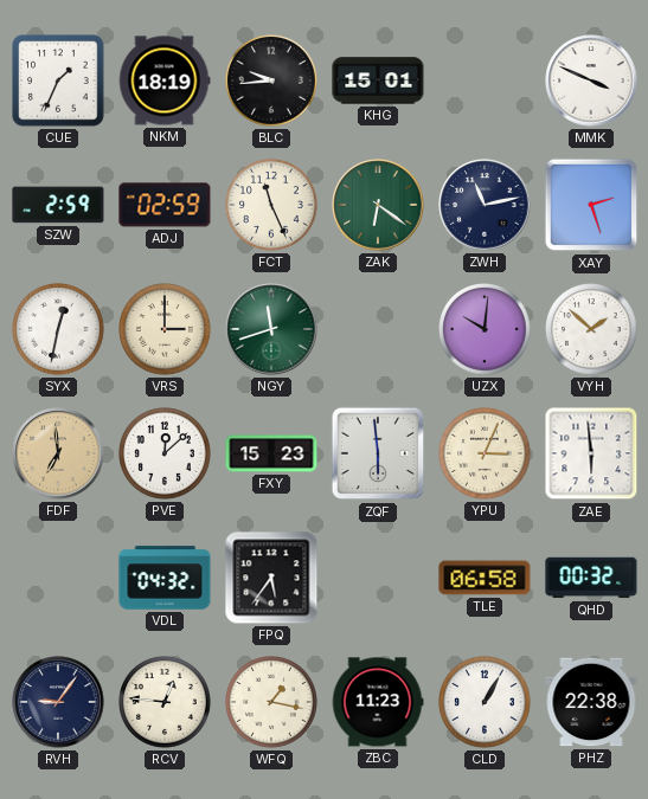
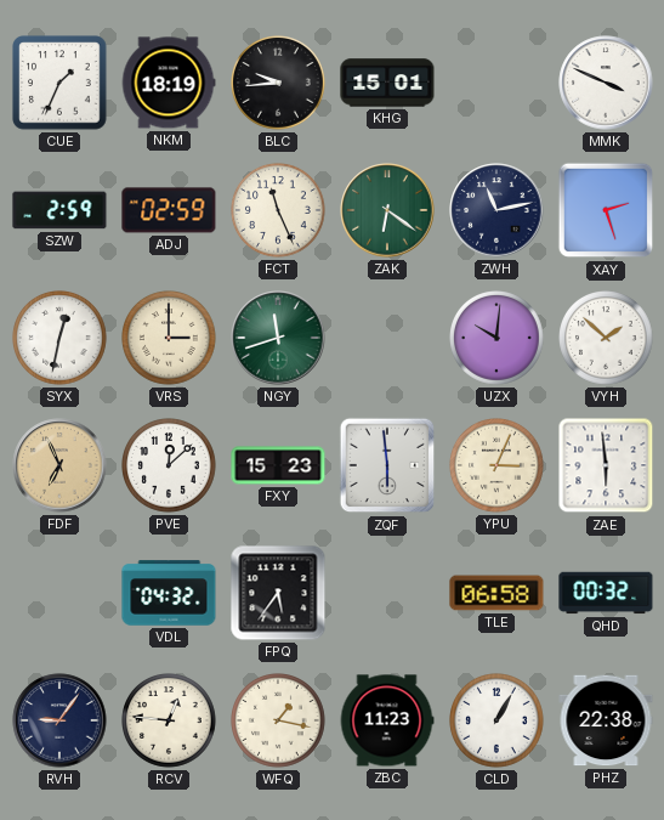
FDF: 6:59 -> 6:56
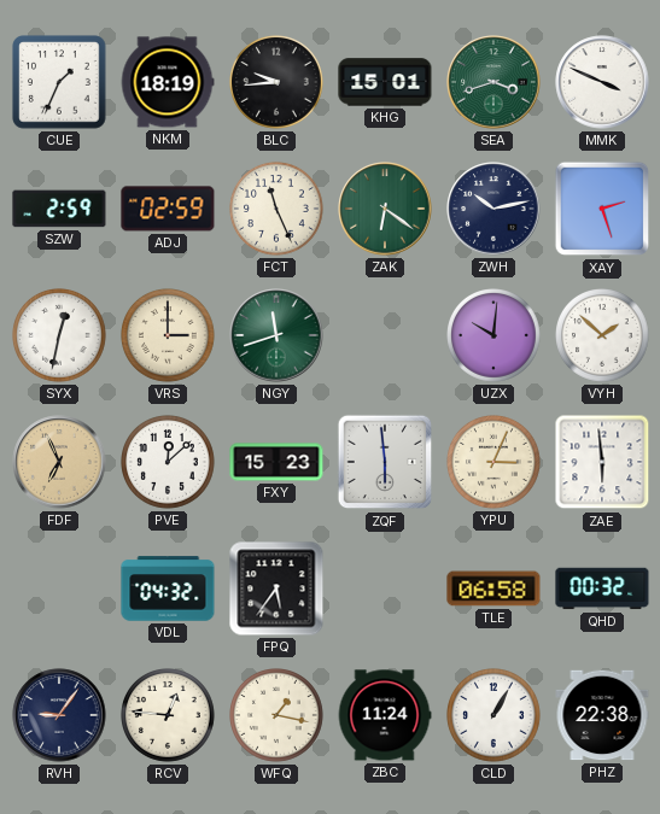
SEA: none -> 3:42
ZWH: 11:13 -> 10:13
ZBC: 11:23 -> 11:24
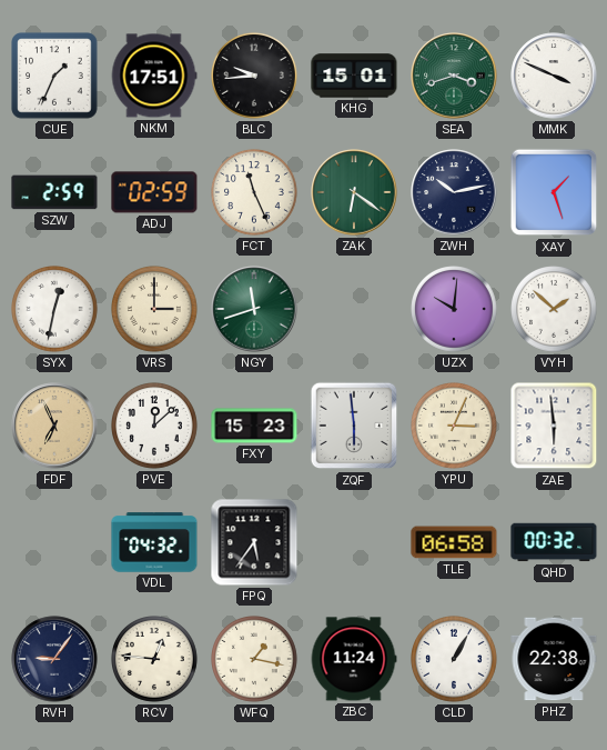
NKM: 18:19 -> 17:51
XAY: 2:27 -> 1:27
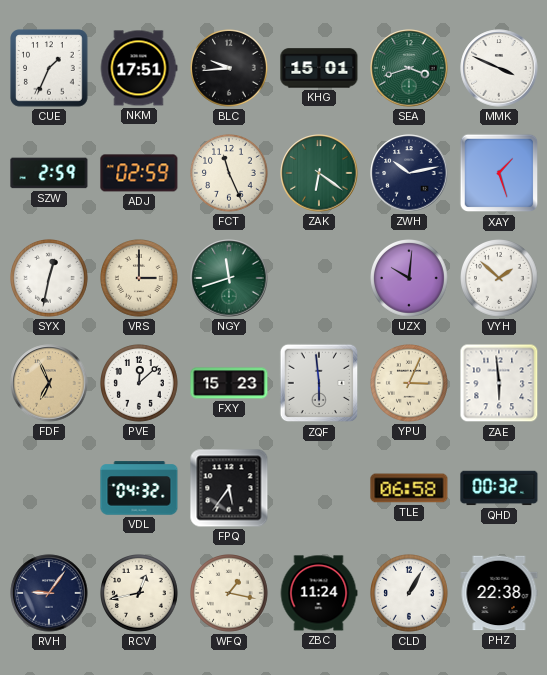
RCV: 12:46 -> 12:43
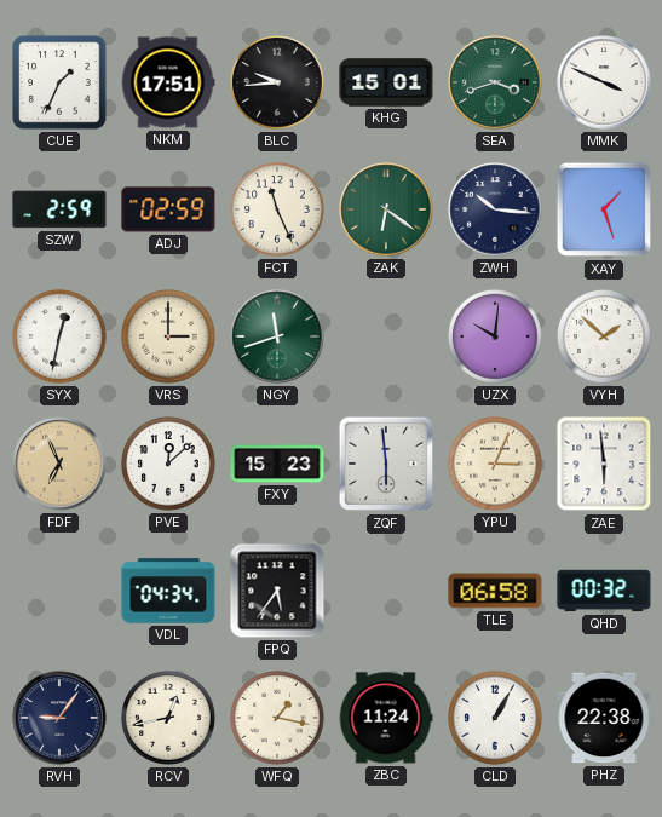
ZWH: 10:13 -> 10:16
VDL: 04:32 -> 04:34
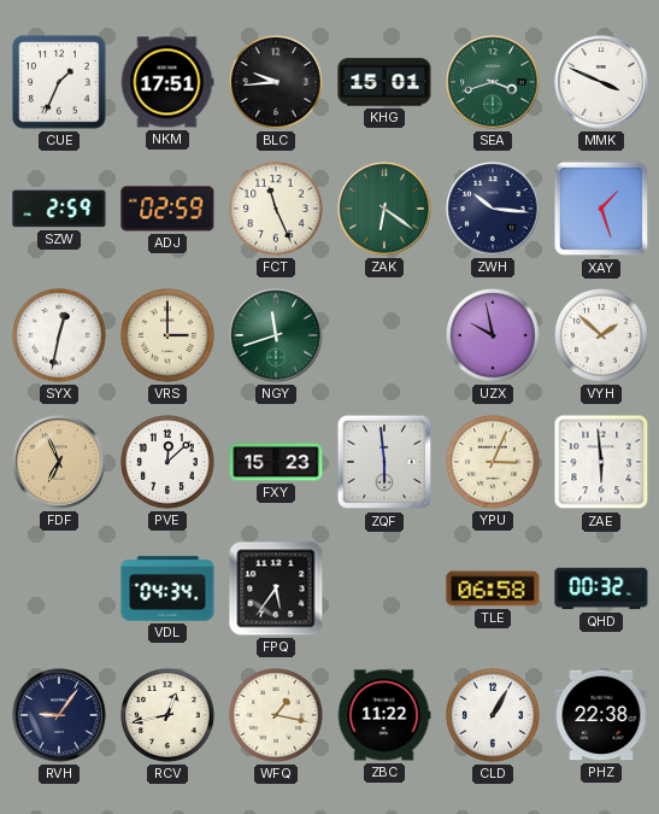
UZX: 10:01 -> 9:58
ZBC: 11:24 -> 11:22
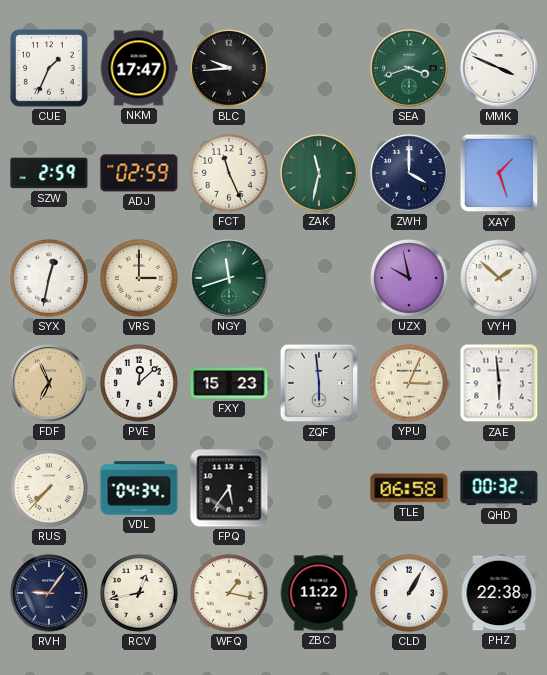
NKM: 17:51 -> 17:47
KHG: 15:01 -> none
ZAK: 6:21 -> 11:32
ZWH: 10:16 -> 4:00
RUS: none -> 7:37
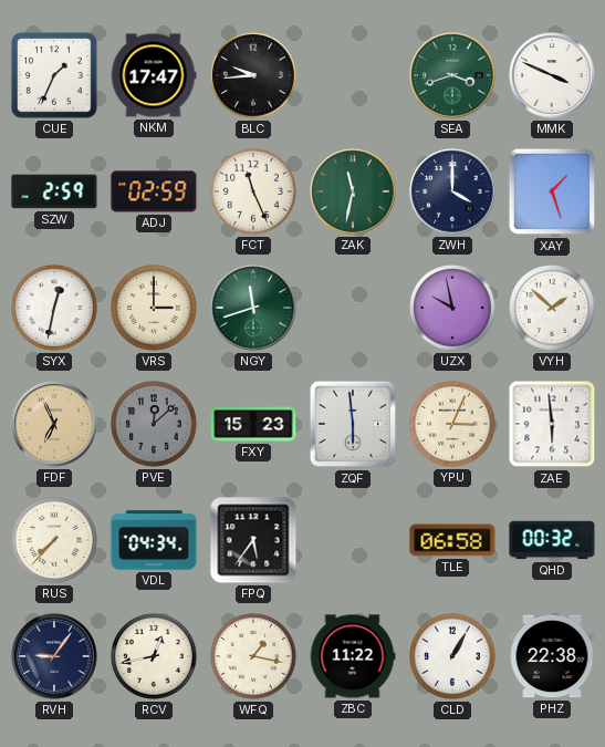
PVE dial: white -> grey
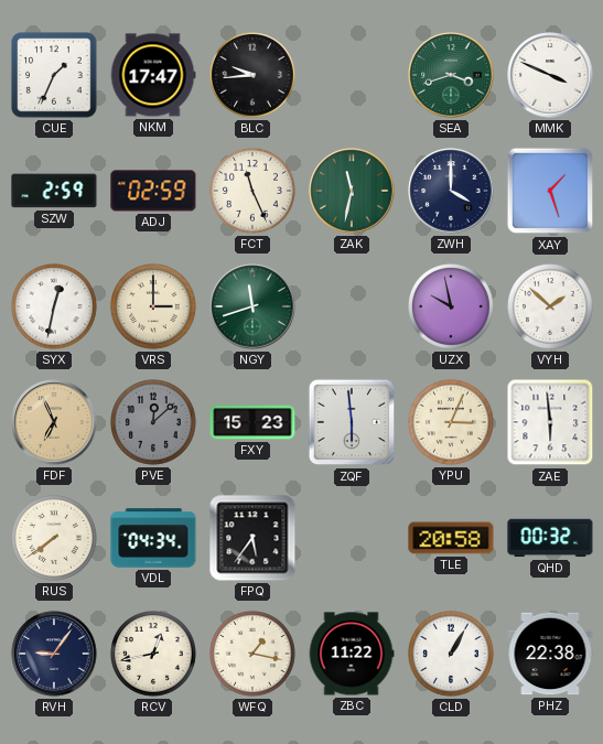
RUS: 7:37 -> 7:39
TLE: 06:58 -> 20:58
